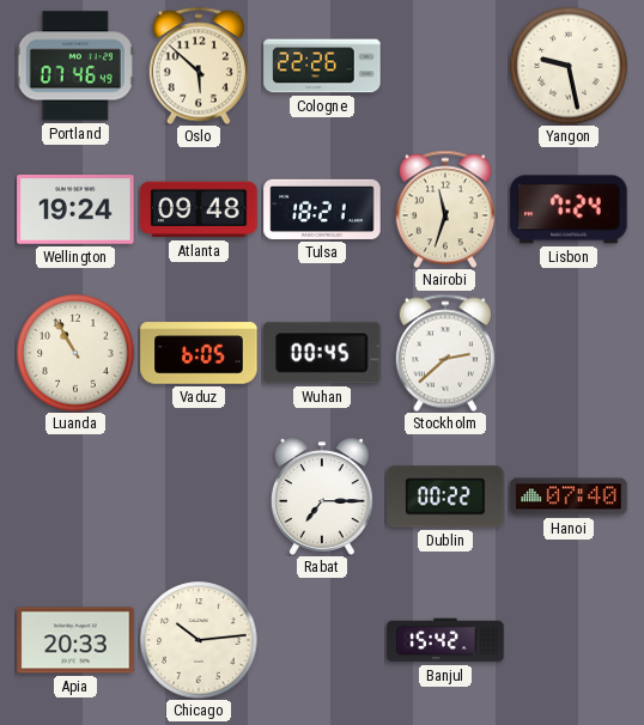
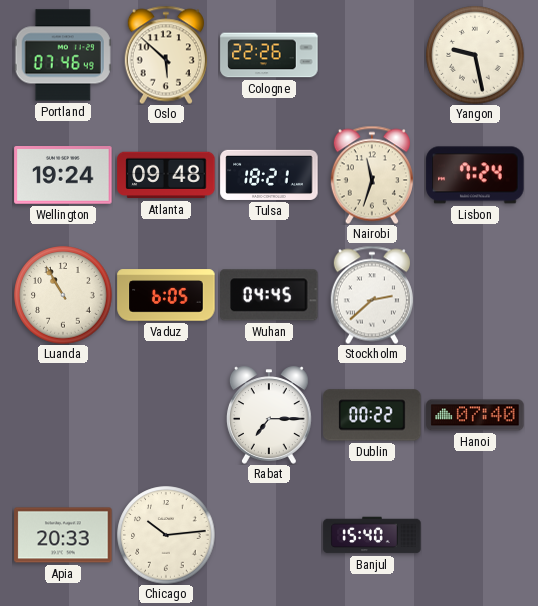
Wuhan: 00:45 -> 04:45
Banjul: 15:42 -> 15:40
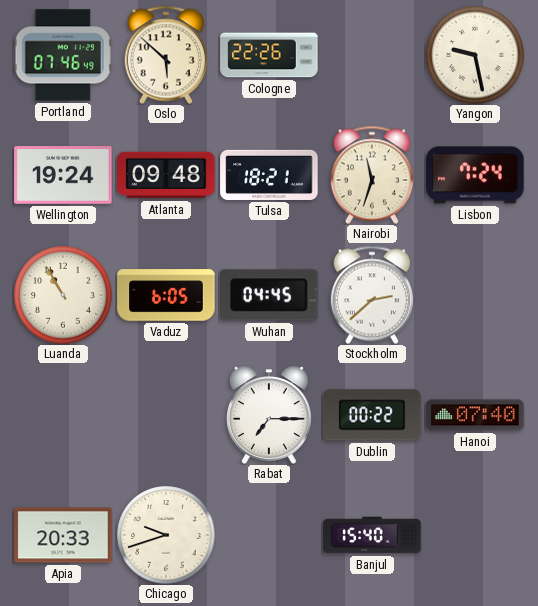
Chicago: 10:14 -> 9:42
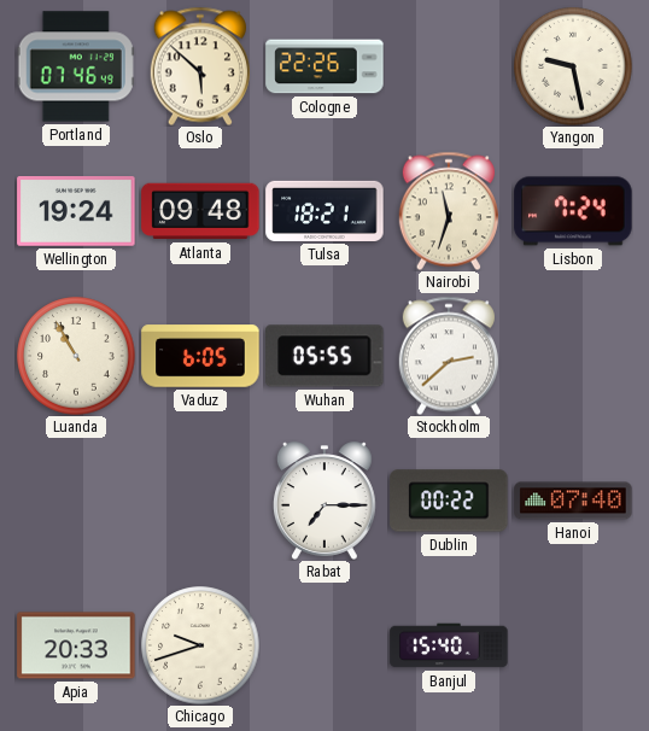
Wuhan: 04:45 -> 05:55
